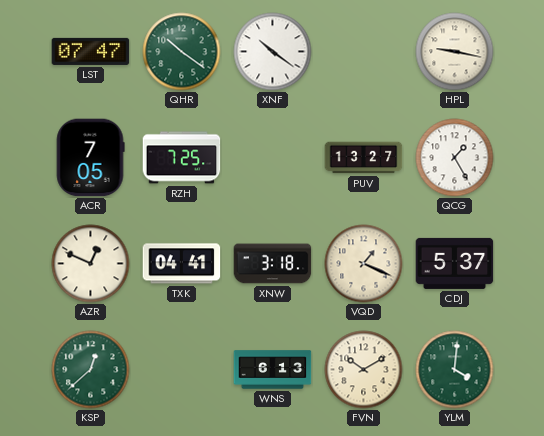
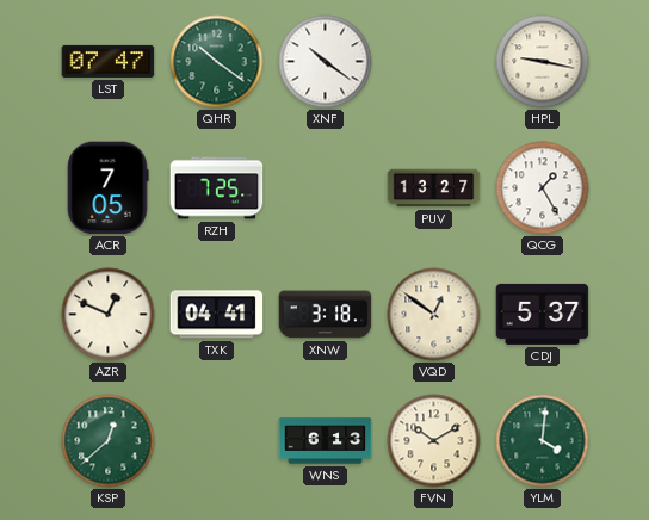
VQD: 1:19 -> 12:51
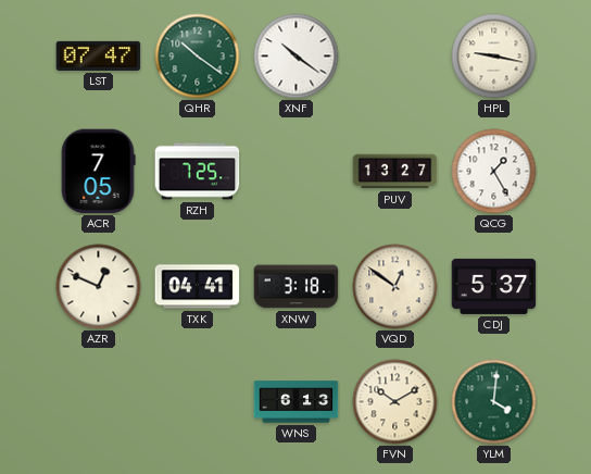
KSP: 12:38 -> none
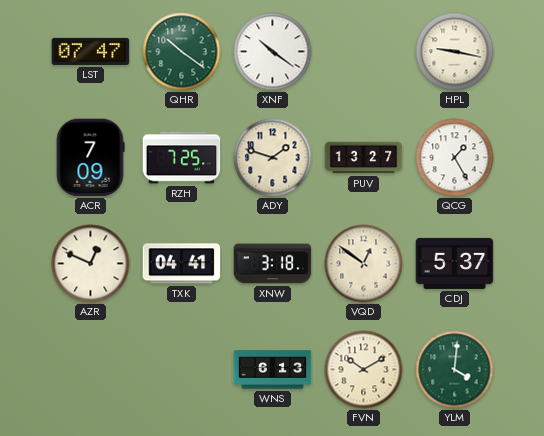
ACR: 7:05 -> 7:09
ADY: none -> 1:48
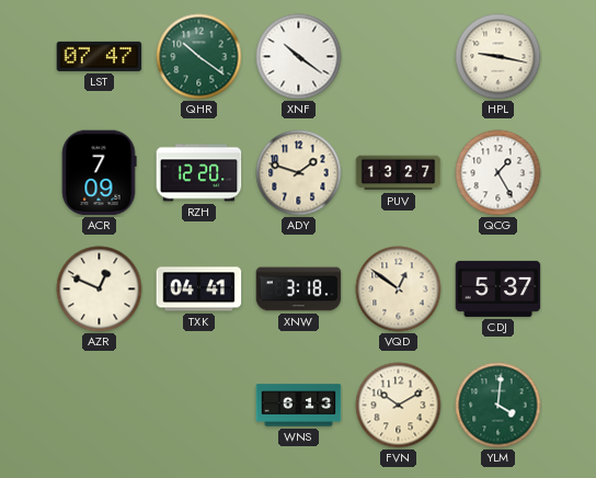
RZH: 7:25 -> 12:20
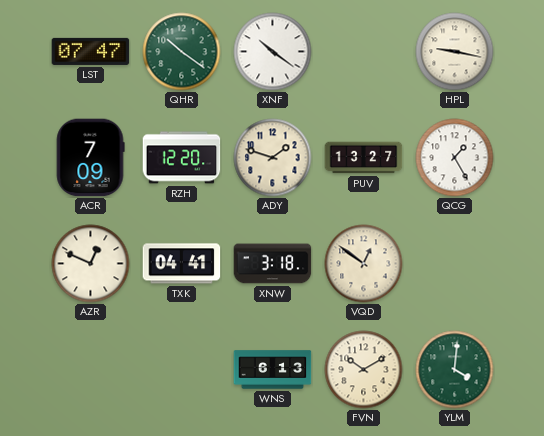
CDJ: 5:37 -> none
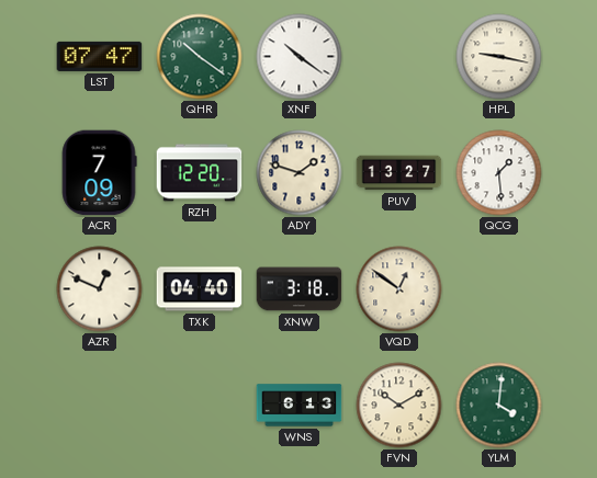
QCG: 1:25 -> 1:29
TXK: 04:41 -> 04:40
